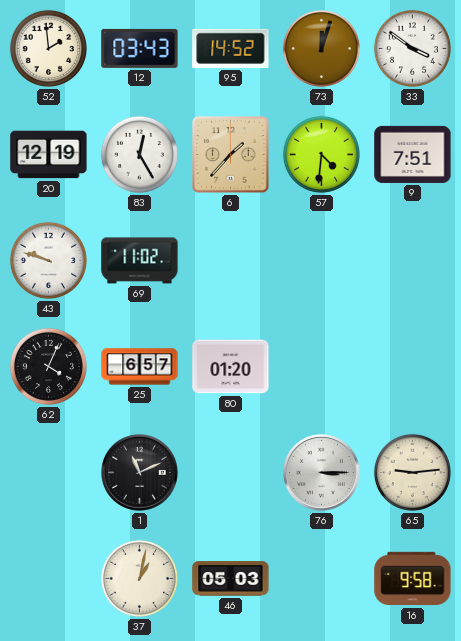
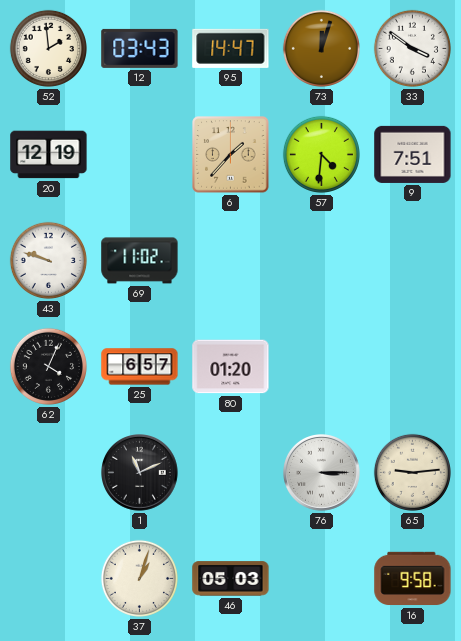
95: 14:52 -> 14:47
83: 12:25 -> none
37: 1:02 -> 1:03
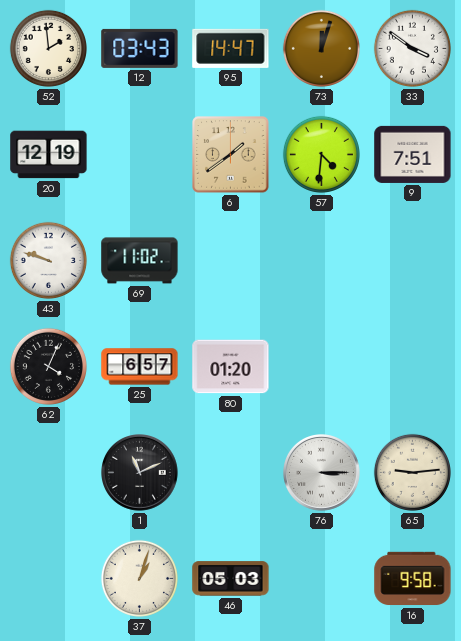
6: 1:37 -> 1:39
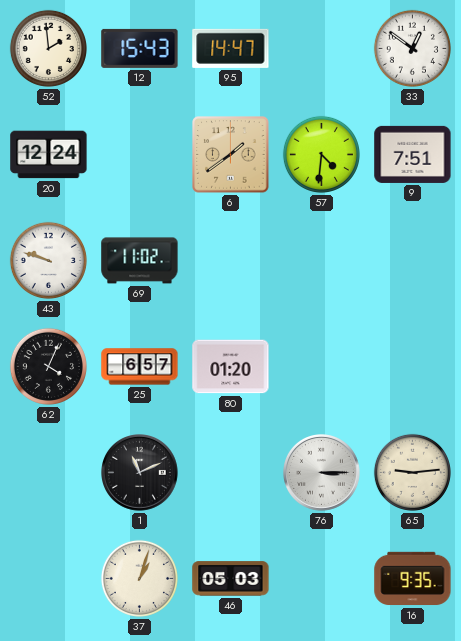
12: 03:43 -> 15:43
73: 12:03 -> none
33: 3:51 -> 12:51
20: 12:19 -> 12:24
16: 9:58 -> 9:35
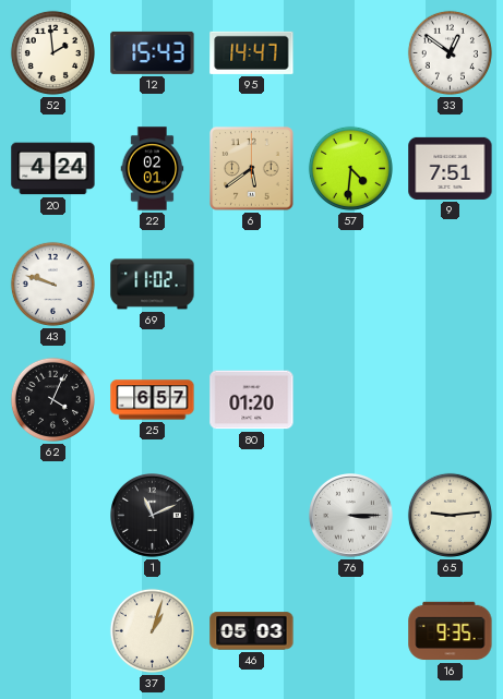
20: 12:24 -> 4:24
22: none -> 02:01
6: 1:39 -> 5:39
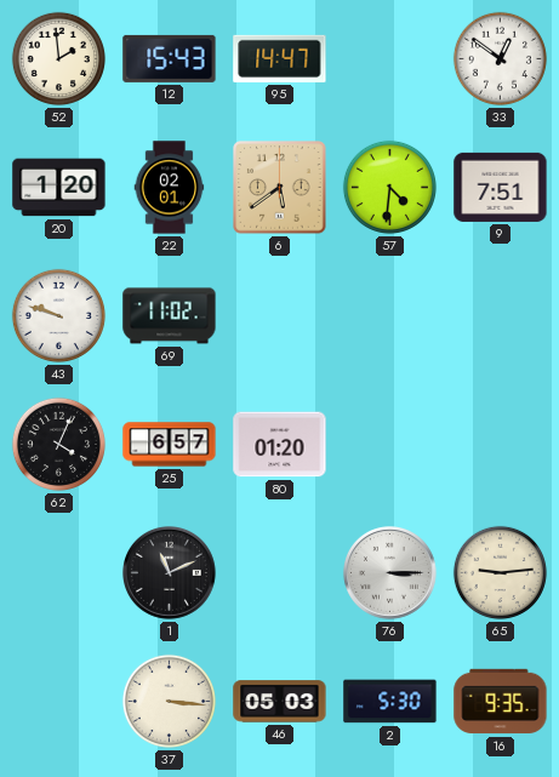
20: 4:24 -> 1:20
37: 1:03 -> 3:16
2: none -> 5:30
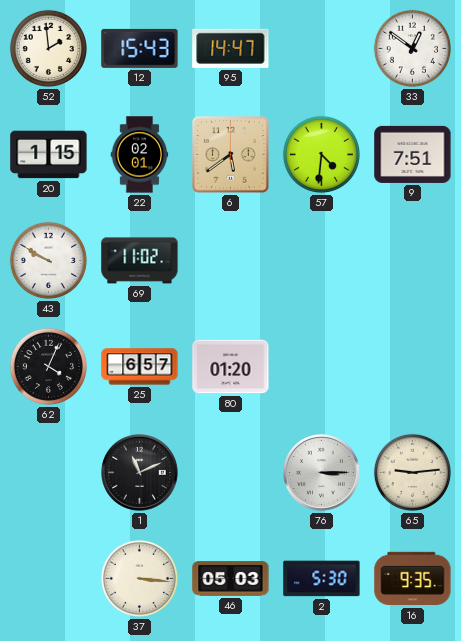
20: 1:20 -> 1:15
43: 9:48 -> 9:50
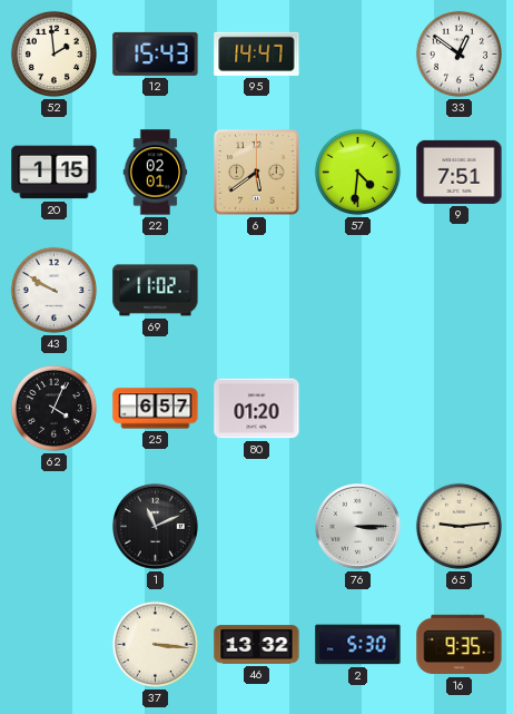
46: 05:03 -> 13:32
